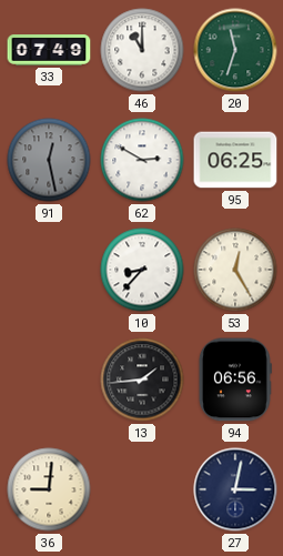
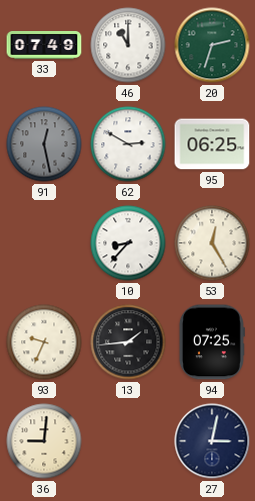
20: 11:33 -> 2:33
93: none -> 9:34
94: 06:56 -> 07:25
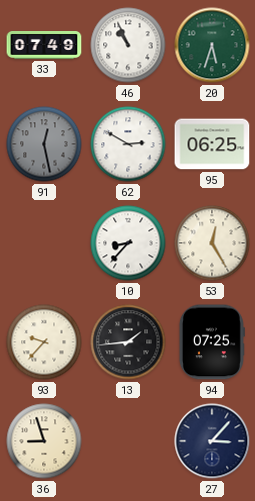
46: 11:00 -> 10:56
20: 2:33 -> 5:33
93: 9:34 -> 9:37
36: 9:01 -> 8:57
27: 3:02 -> 3:07
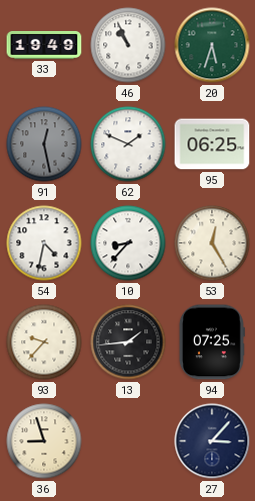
33: 07:49 -> 19:49
62: 2:50 -> 1:49
54: none -> 4:32
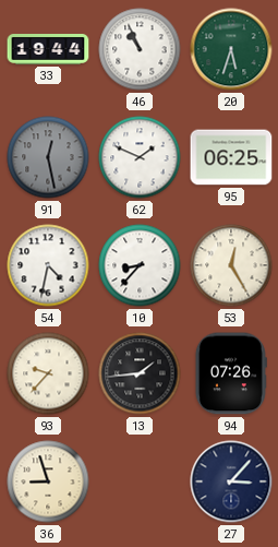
33: 19:49 -> 19:44
94: 07:25 -> 07:26
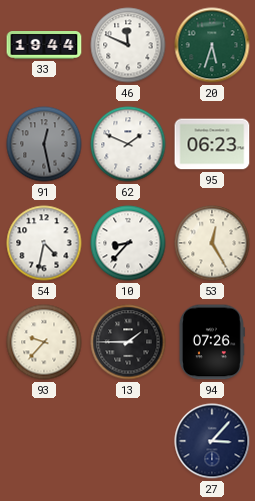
46: 10:56 -> 11:49
95: 06:25 -> 06:23
13: 1:44 -> 1:45
36: 8:57 -> none
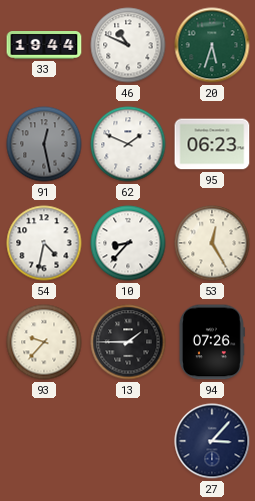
46: 11:49 -> 10:49
